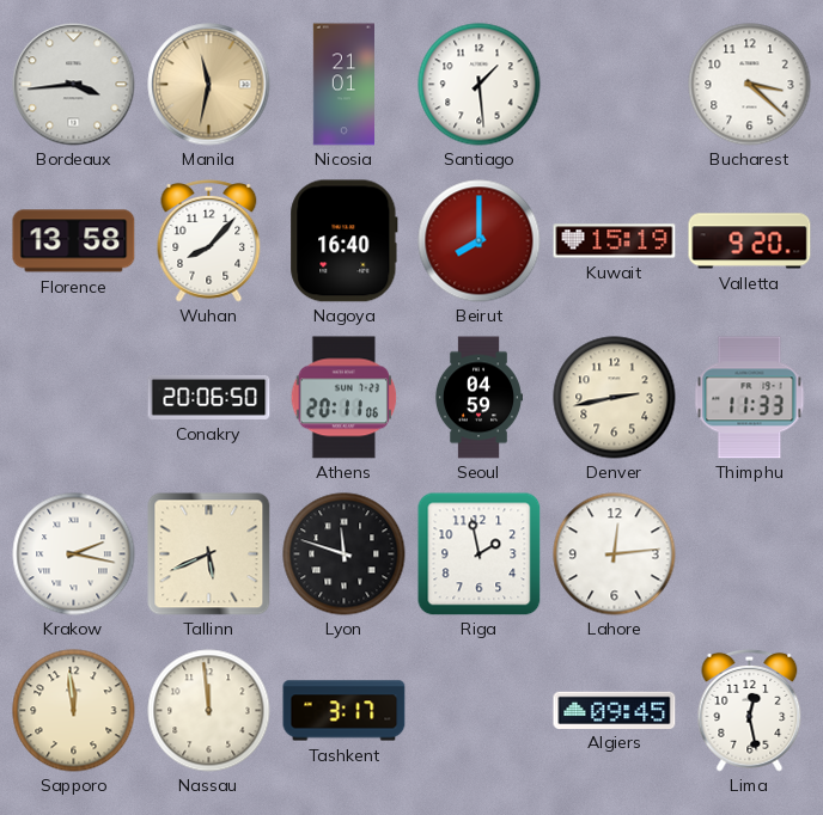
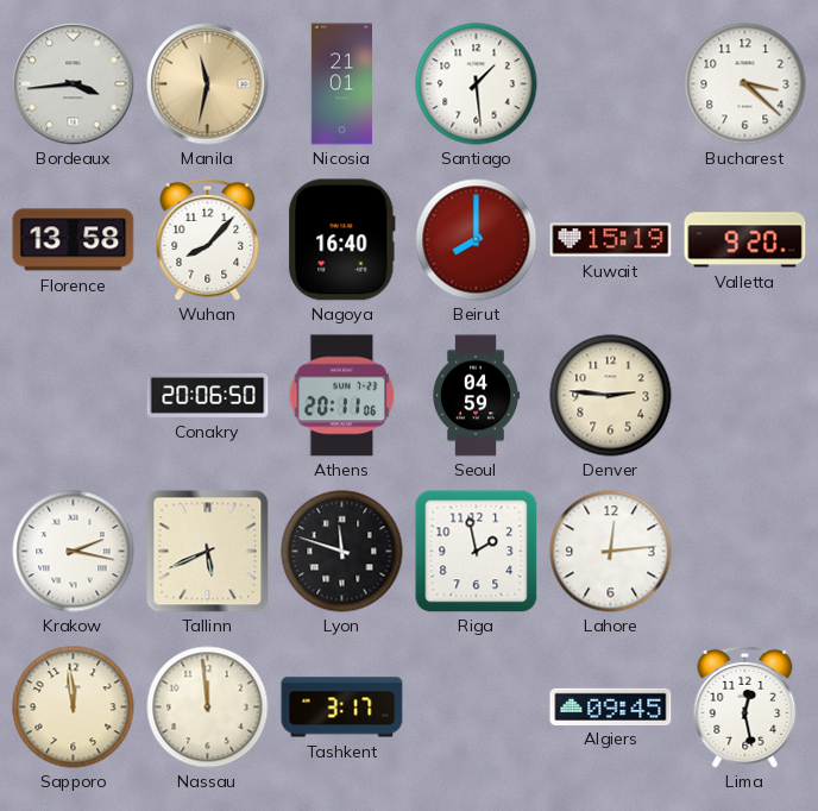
Denver: 2:43 -> 2:46
Thimphu: 11:33 -> none
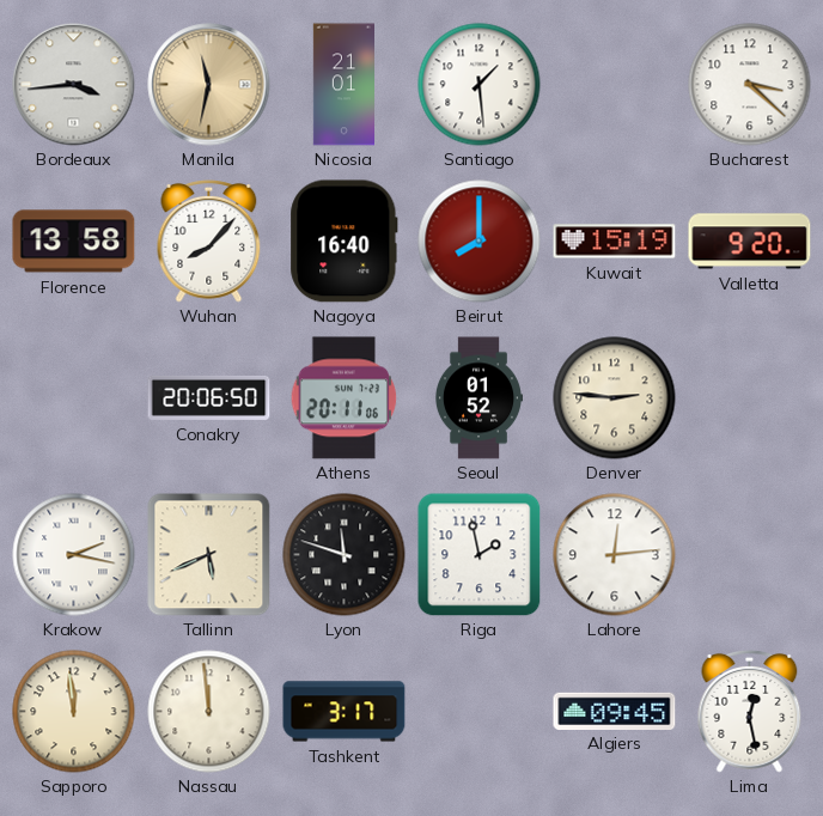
Seoul: 04:59 -> 01:52
